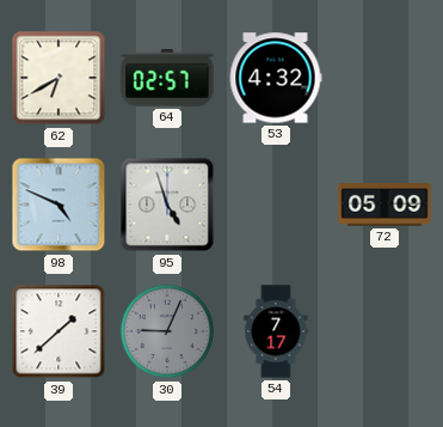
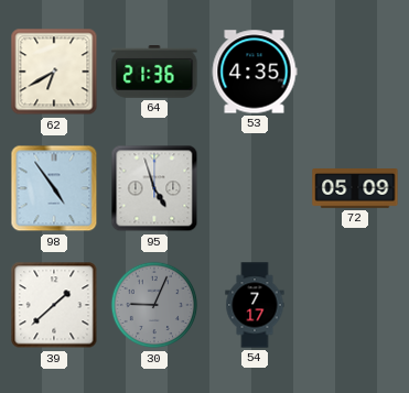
64: 02:57 -> 21:36
53: 4:32 -> 4:35
98: 4:49 -> 4:54
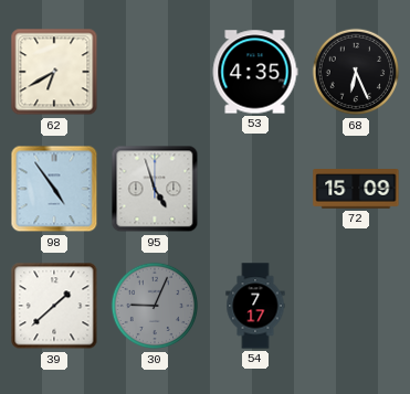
64: 21:36 -> none
68: none -> 6:26
72: 05:09 -> 15:09
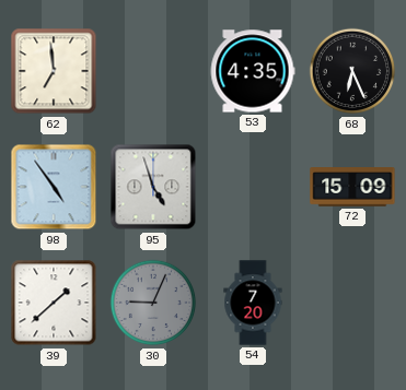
62: 6:40 -> 6:59
54: 7:17 -> 7:20
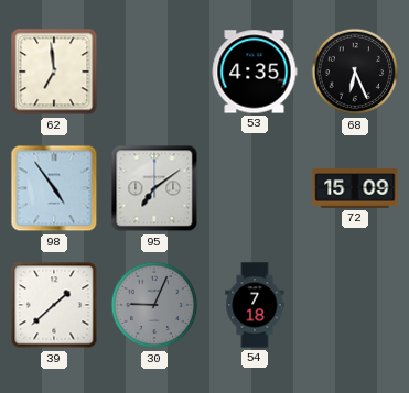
95: 4:57 -> 7:09
54: 7:20 -> 7:18
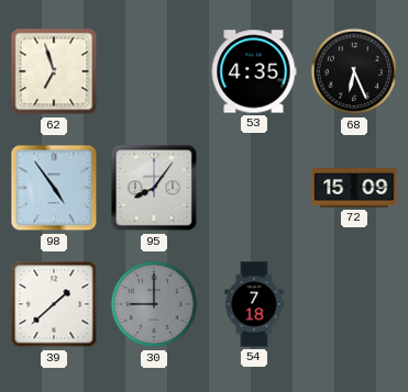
62: 6:59 -> 6:57
95: 7:09 -> 8:06
30: 9:04 -> 9:00
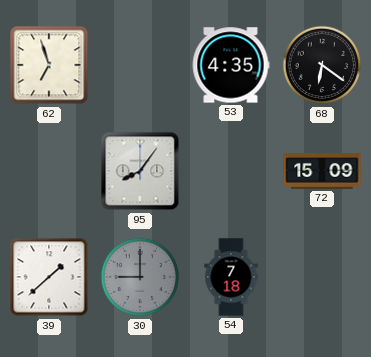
68: 6:26 -> 6:21
98: 4:54 -> none
